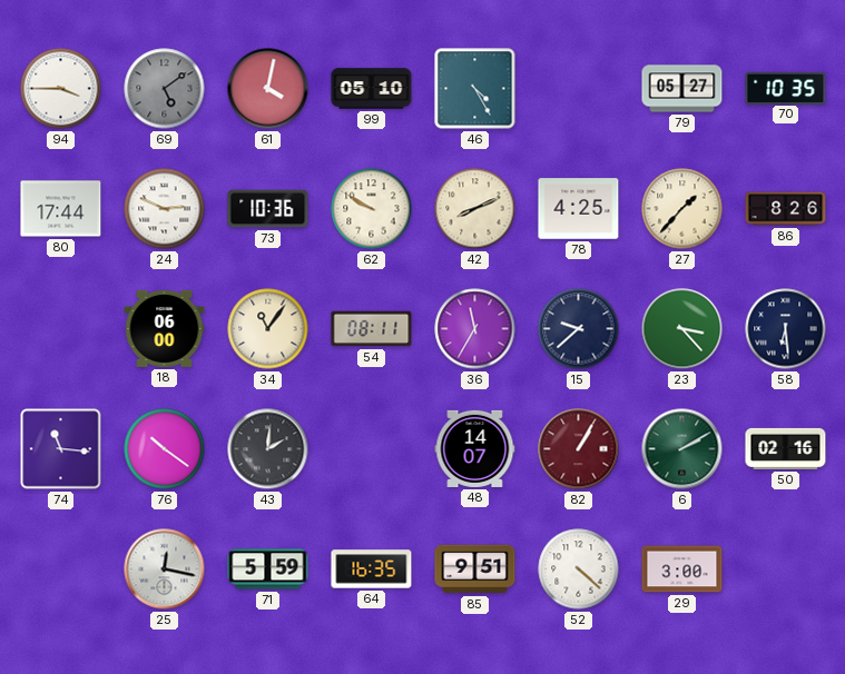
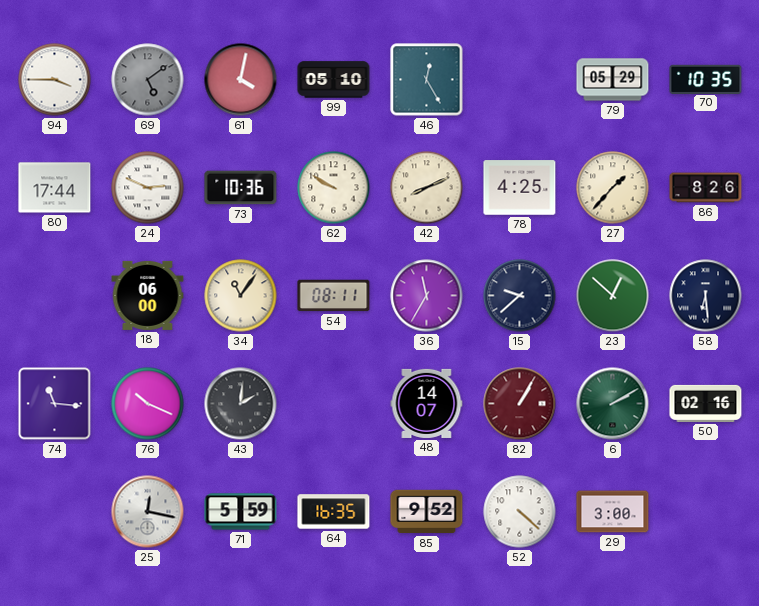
46: 4:25 -> 12:25
79: 05:27 -> 05:29
23: 3:23 -> 12:52
76: 10:21 -> 10:19
85: 9:51 -> 9:52
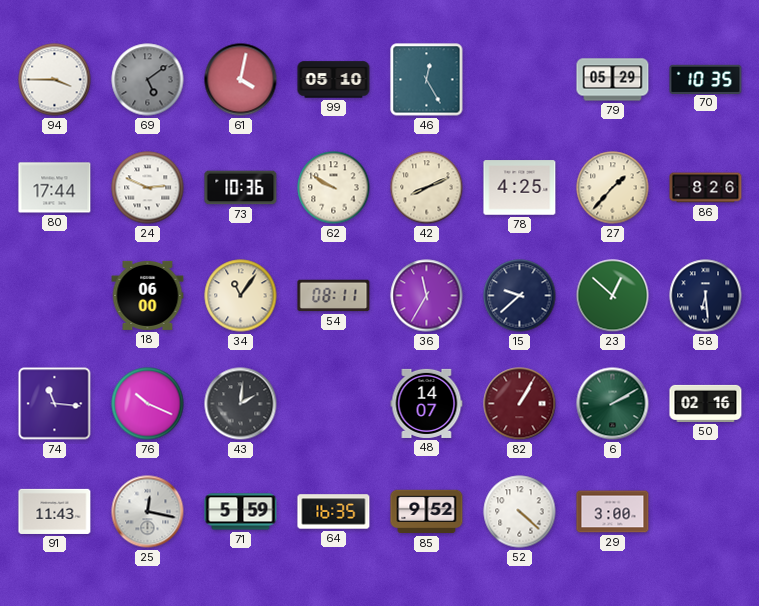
91: none -> 11:43
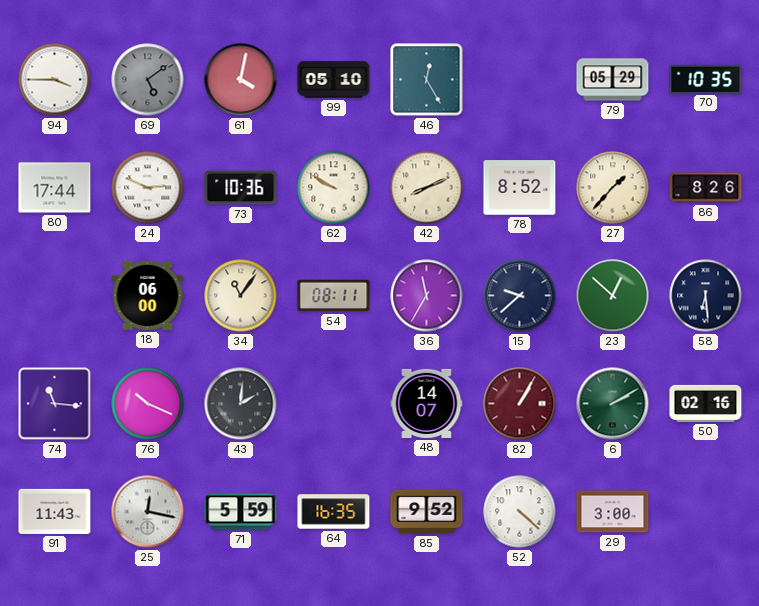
78: 4:25 -> 8:52
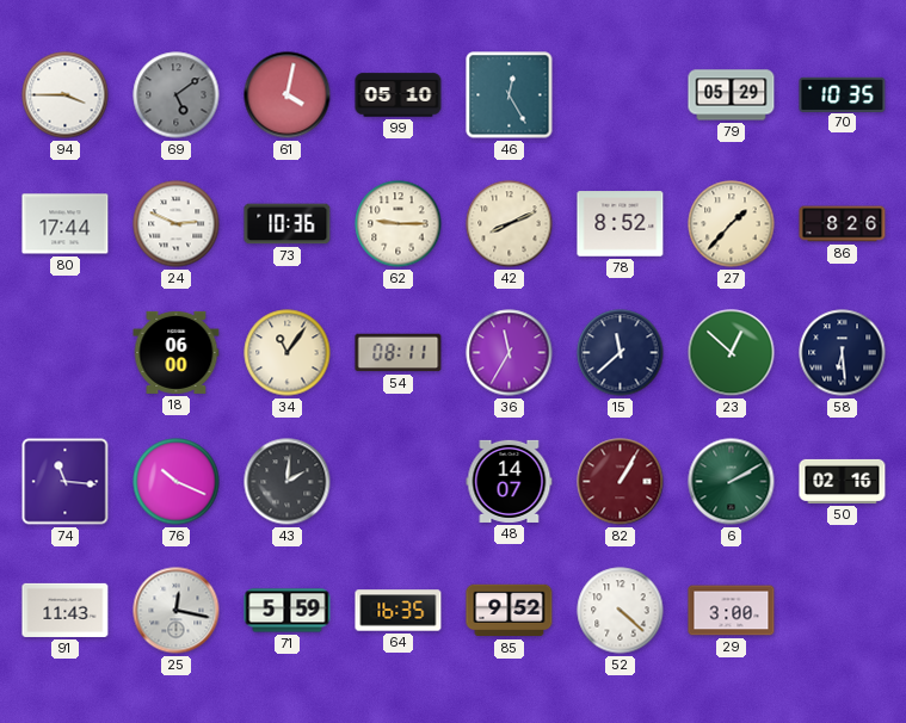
62: 9:50 -> 9:15
15: 9:38 -> 11:38
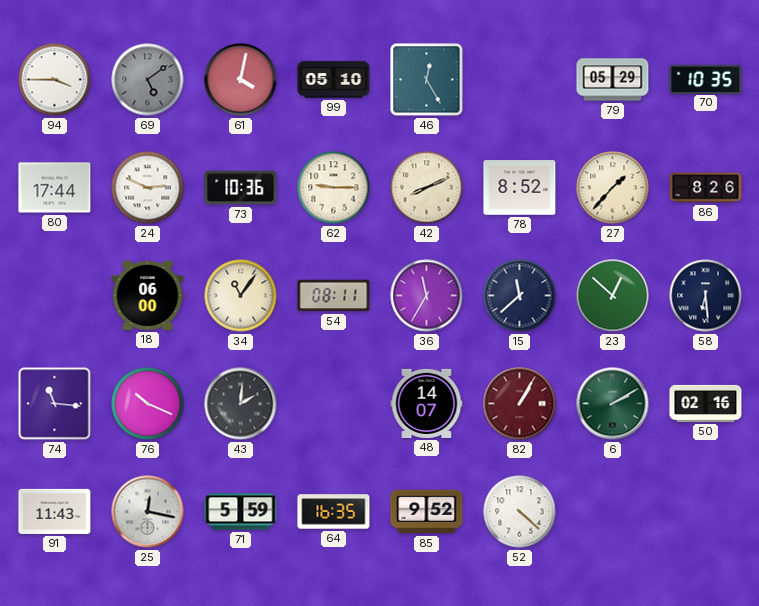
29: 3:00 -> none
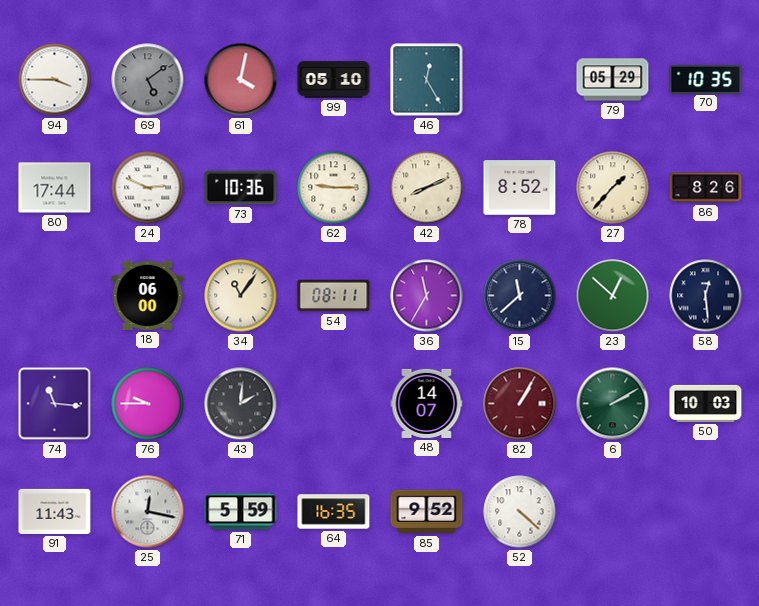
58: 6:29 -> 12:29
76: 10:19 -> 9:45
50: 02:16 -> 10:03
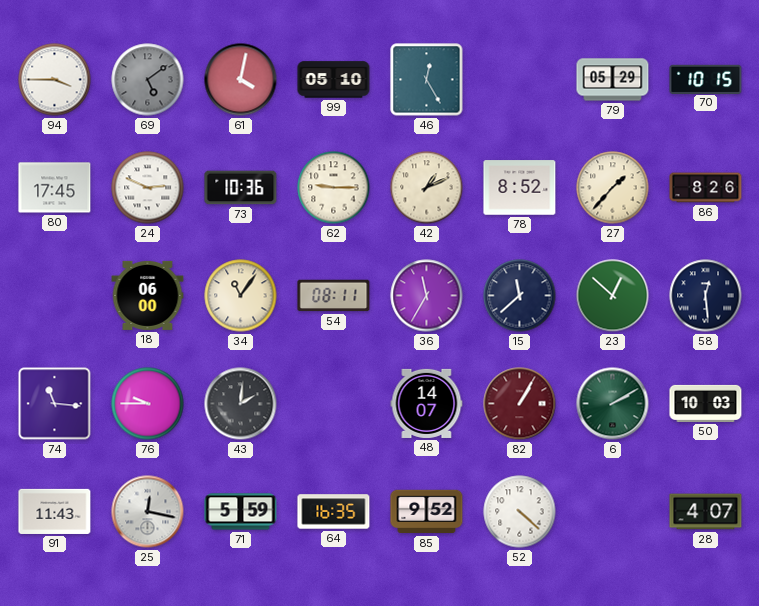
70: 10:35 -> 10:15
80: 17:44 -> 17:45
42: 8:11 -> 1:11
28: none -> 4:07
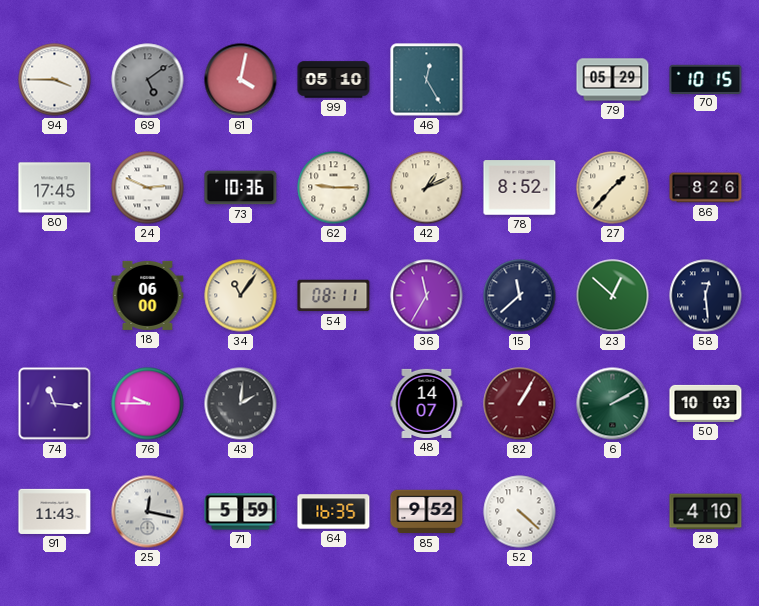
28: 4:07 -> 4:10
